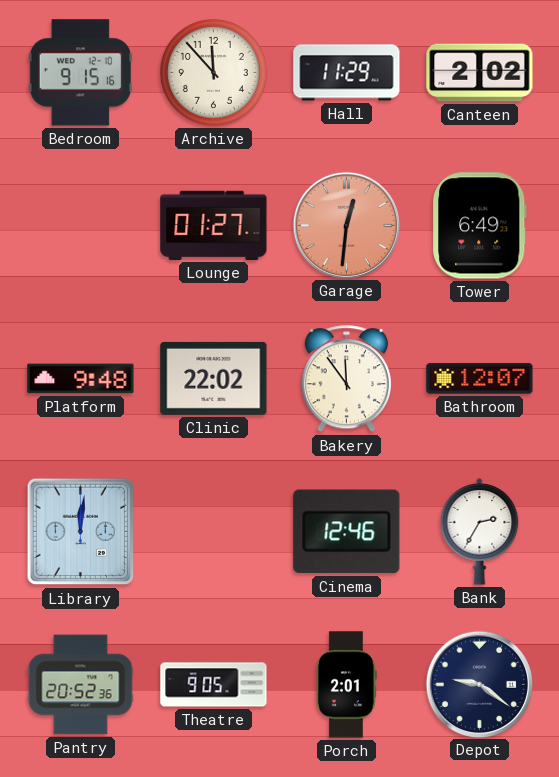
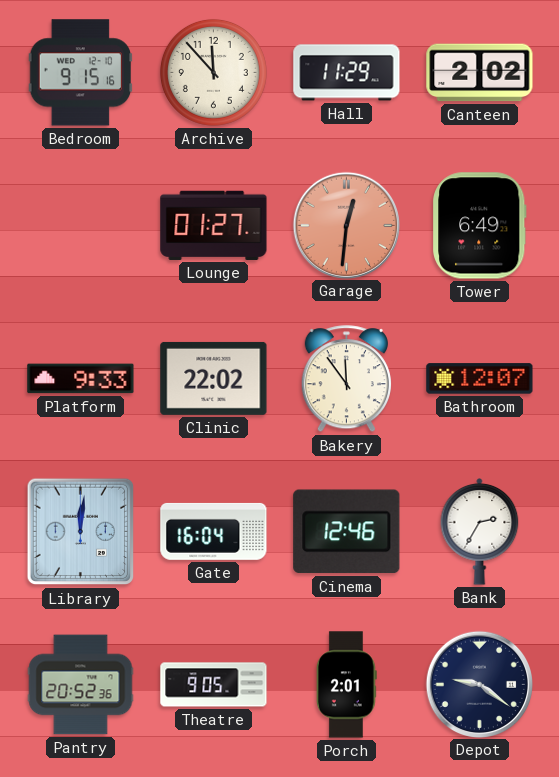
Platform: 9:48 -> 9:33
Gate: none -> 16:04
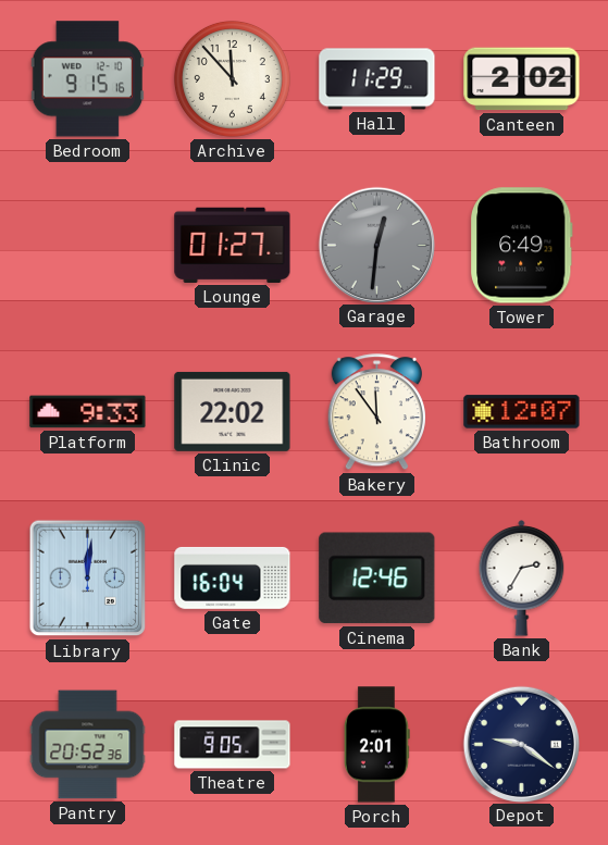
Garage dial: salmon -> grey
